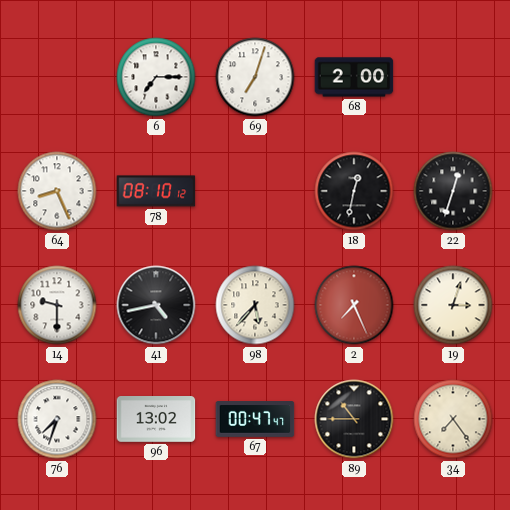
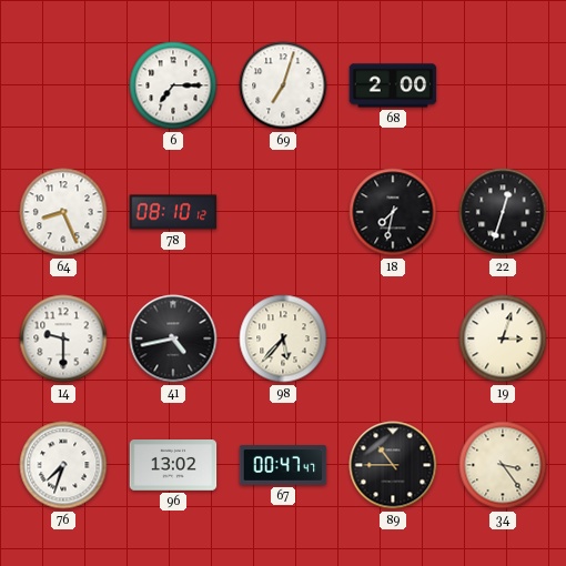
18: 12:32 -> 7:32
2: 7:26 -> none
34: 7:24 -> 3:24
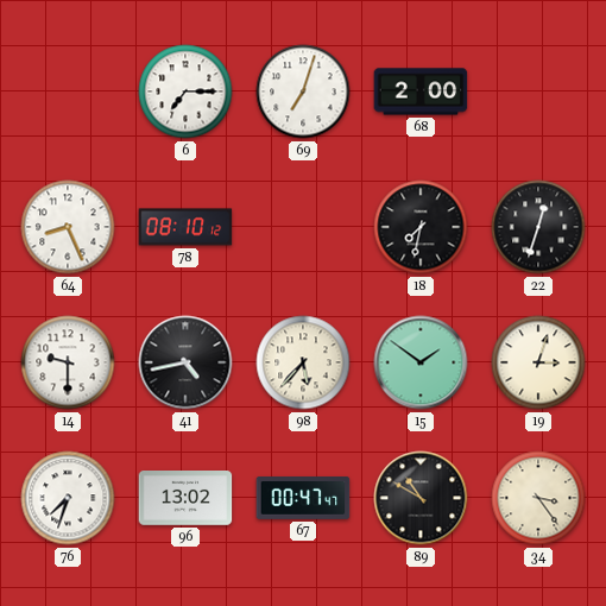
15: none -> 1:51
89: 10:45 -> 10:50
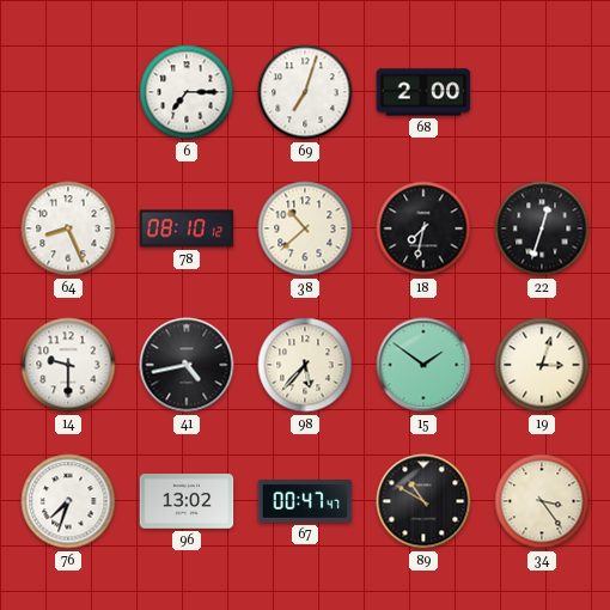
38: none -> 10:38
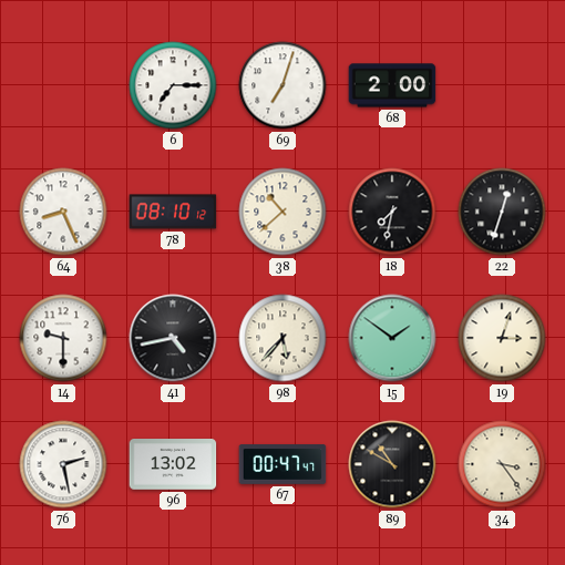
76: 7:33 -> 2:28
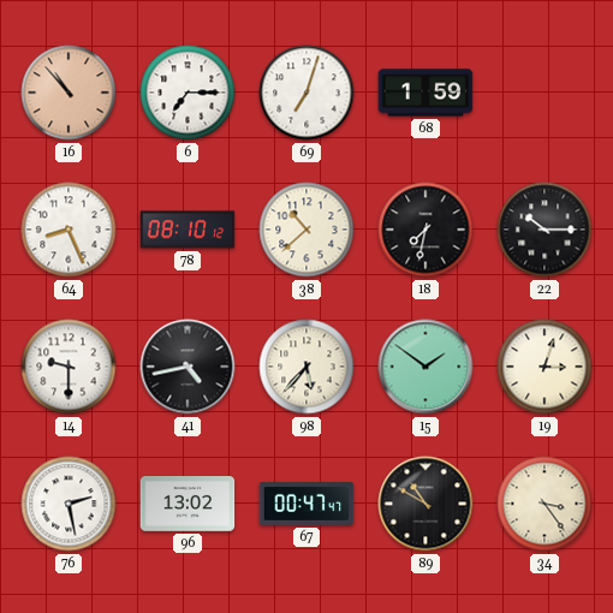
16: none -> 10:53
68: 2:00 -> 1:59
22: 12:33 -> 10:15
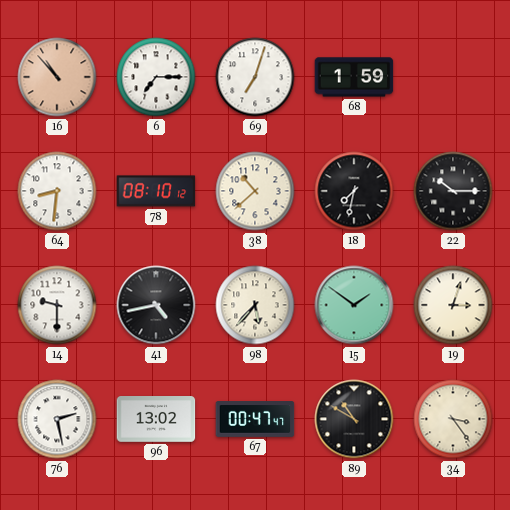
64: 8:26 -> 8:31
